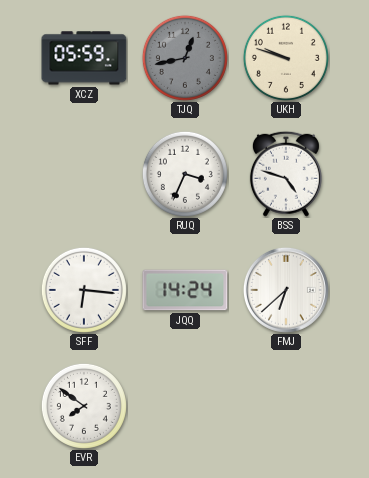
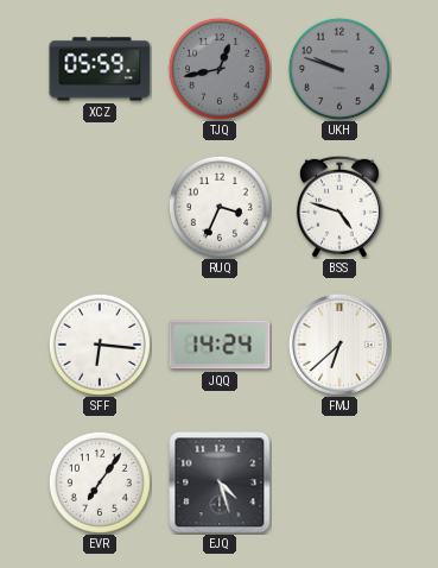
UKH dial: cream -> grey
EVR: 7:51 -> 7:06
EJQ: none -> 4:27
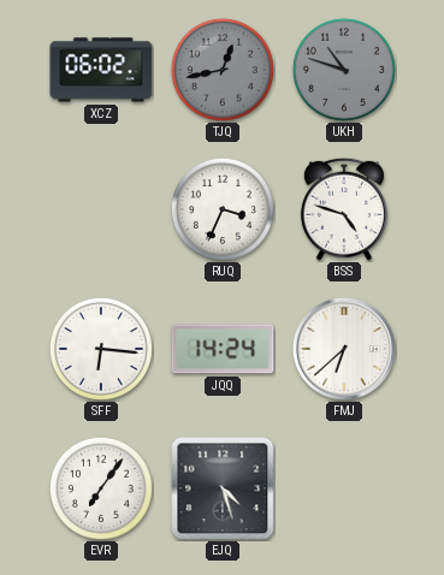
XCZ: 05:59 -> 06:02
UKH: 9:48 -> 10:48
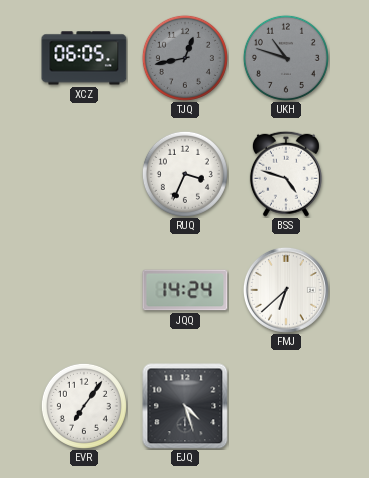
XCZ: 06:02 -> 06:05
SFF: 6:16 -> none
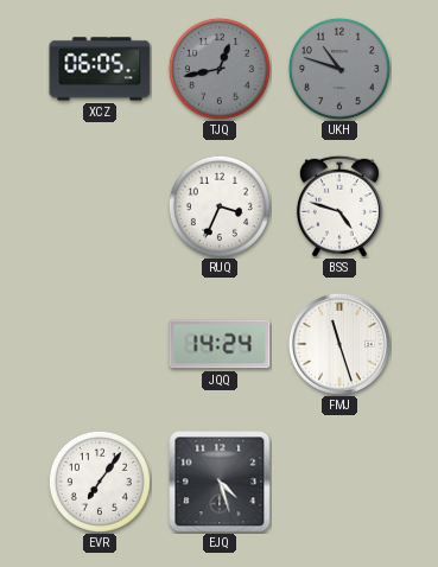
FMJ: 6:38 -> 11:27
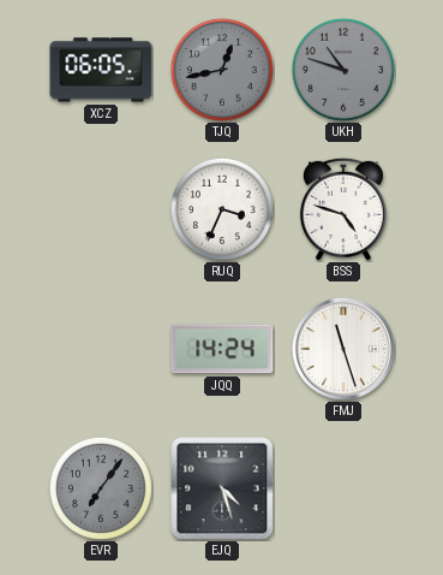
EVR dial: white -> grey
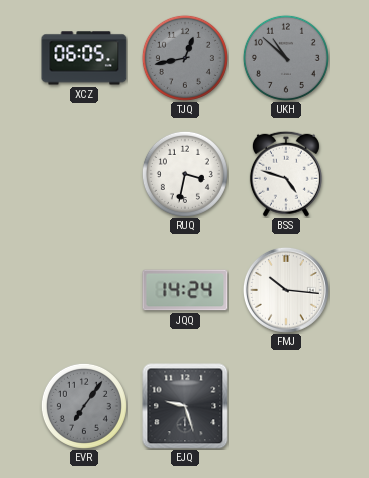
UKH: 10:48 -> 10:52
RUQ: 3:34 -> 3:32
FMJ: 11:27 -> 10:16
EJQ: 4:27 -> 9:27
